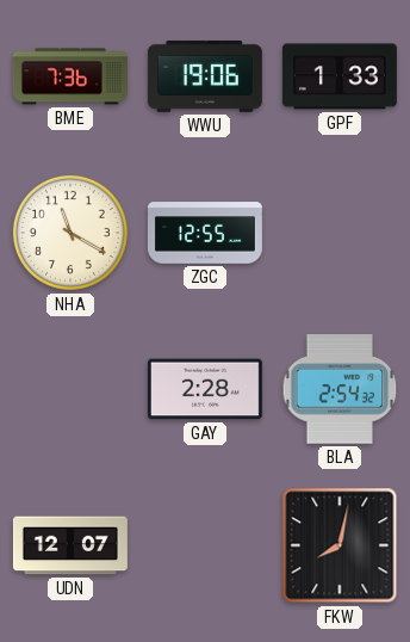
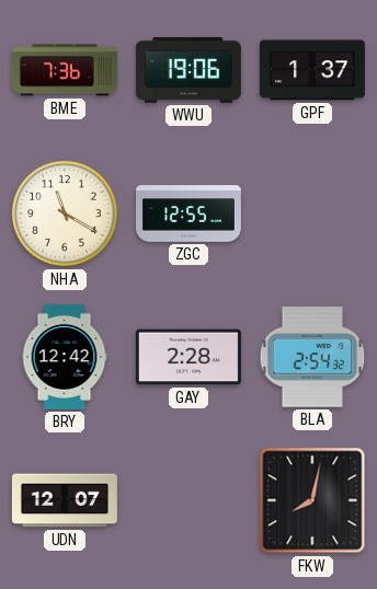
GPF: 1:33 -> 1:37
BRY: none -> 12:42
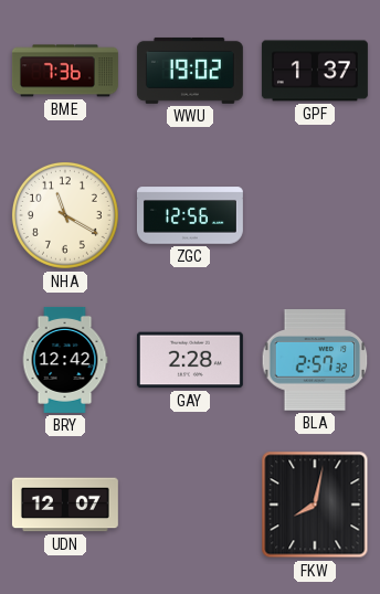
WWU: 19:06 -> 19:02
ZGC: 12:55 -> 12:56
BLA: 2:54 -> 2:57
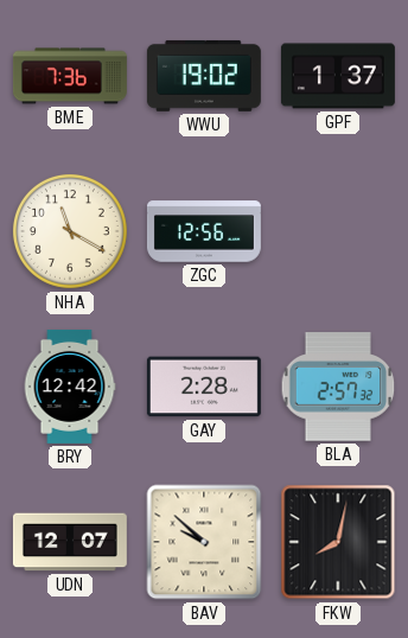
BAV: none -> 9:52
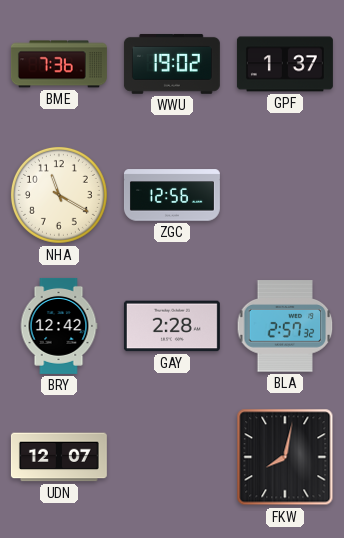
BAV: 9:52 -> none
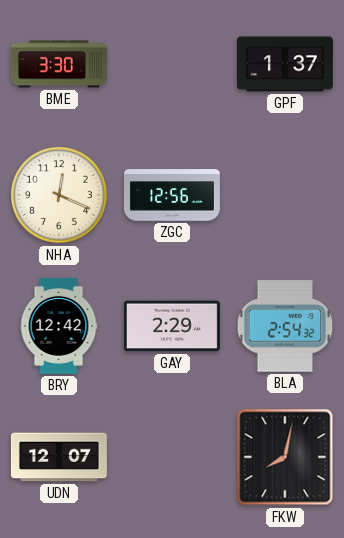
BME: 7:36 -> 3:30
WWU: 19:02 -> none
NHA: 11:20 -> 12:19
GAY: 2:28 -> 2:29
BLA: 2:57 -> 2:54
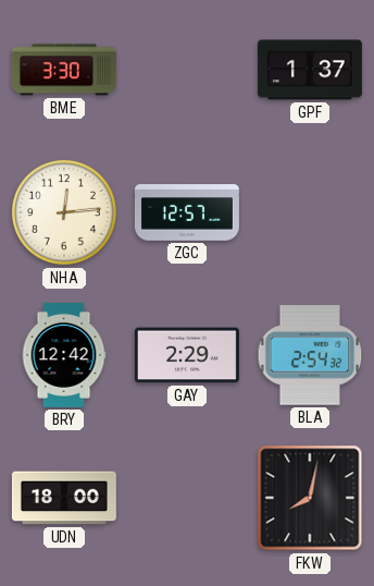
NHA: 12:19 -> 12:14
ZGC: 12:56 -> 12:57
UDN: 12:07 -> 18:00
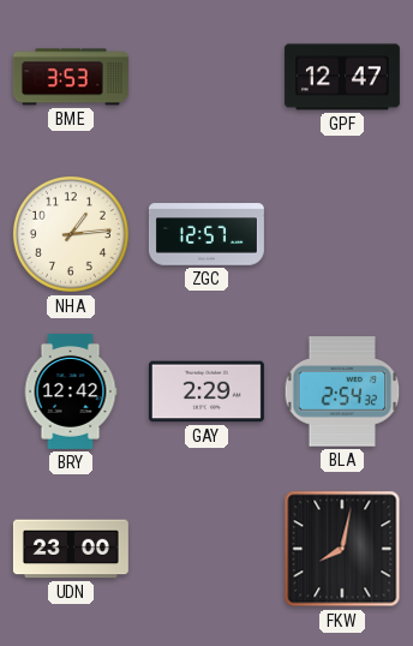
BME: 3:30 -> 3:53
GPF: 1:37 -> 12:47
NHA: 12:14 -> 1:14
UDN: 18:00 -> 23:00
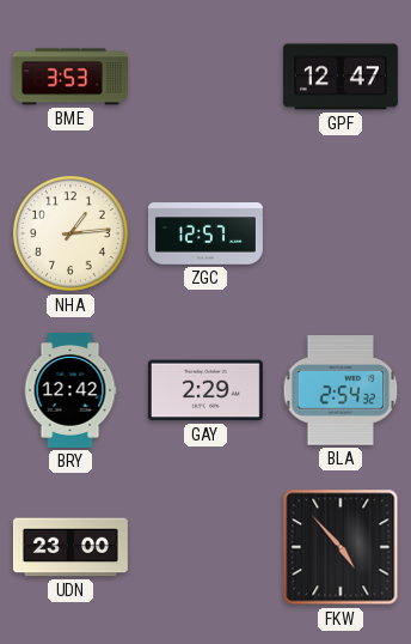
FKW: 8:02 -> 4:53
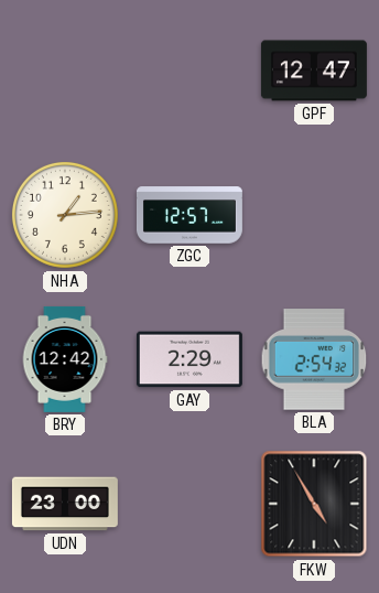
BME: 3:53 -> none
FKW: 4:53 -> 4:55
